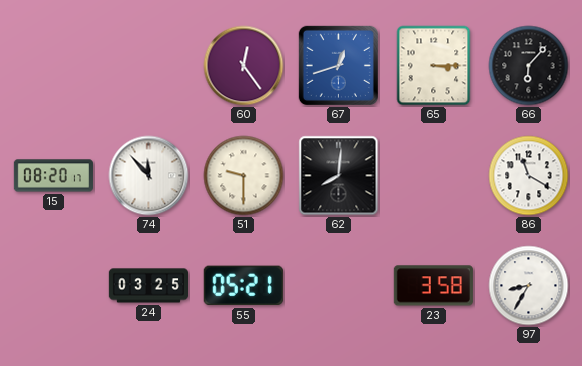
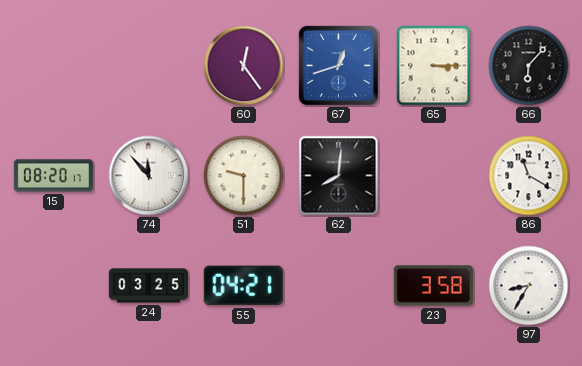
55: 05:21 -> 04:21
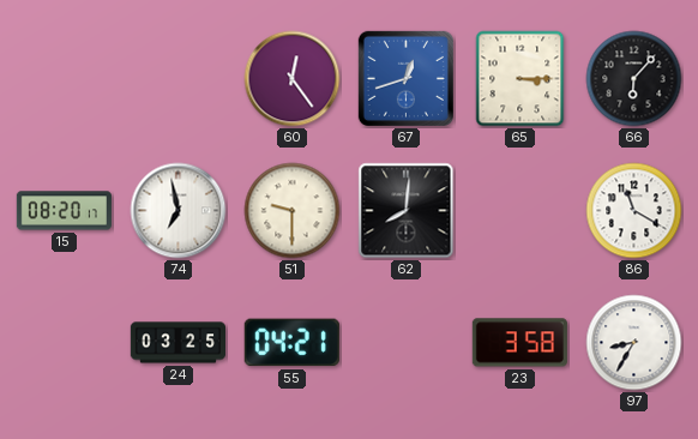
74: 11:53 -> 6:58
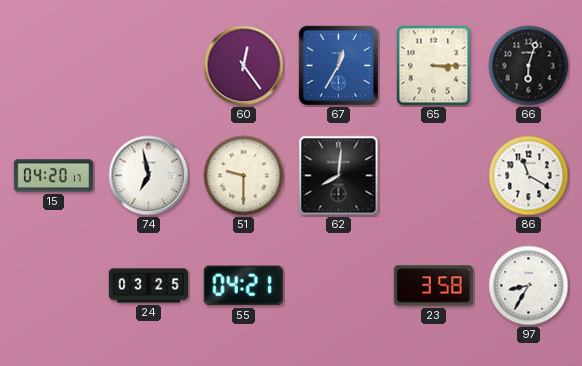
67: 12:42 -> 12:35
66: 6:07 -> 6:03
15: 08:20 -> 04:20
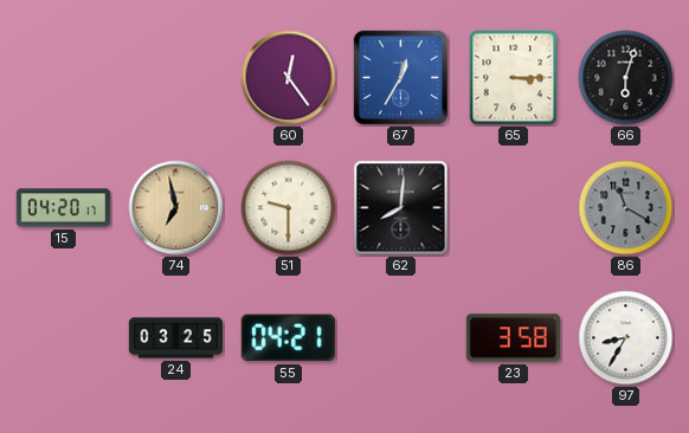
74 dial: white -> champagne
86 dial: white -> grey
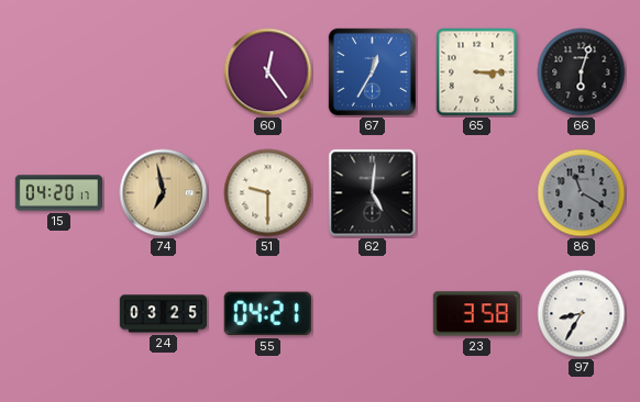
62: 8:01 -> 5:01
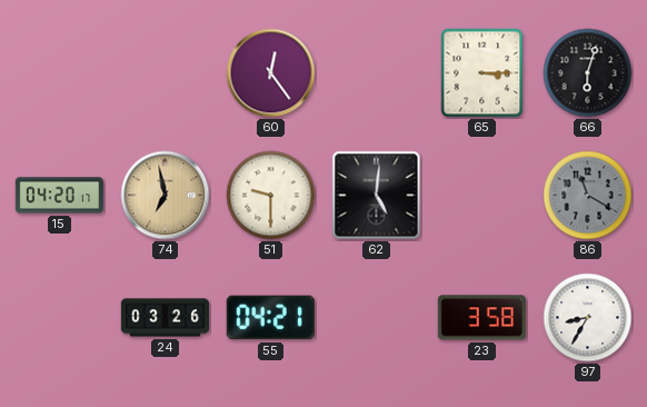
67: 12:35 -> none
24: 03:25 -> 03:26
